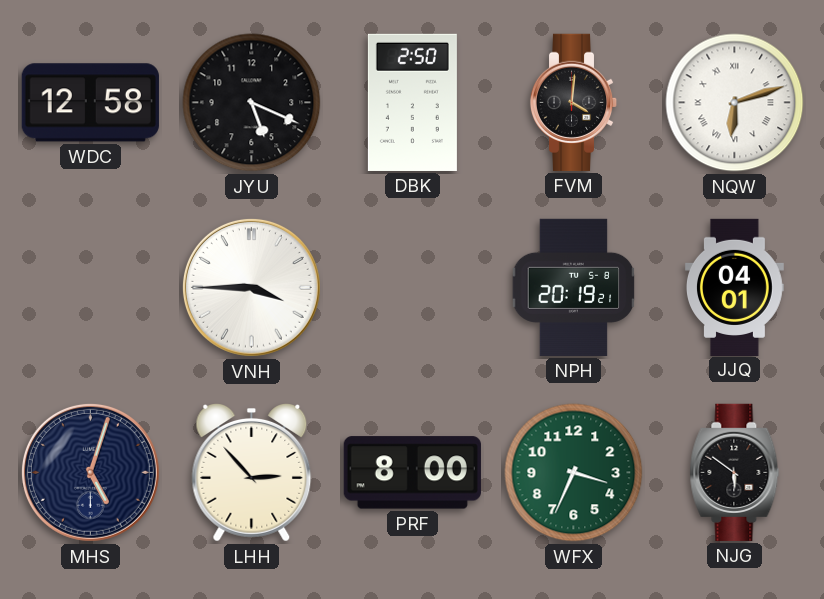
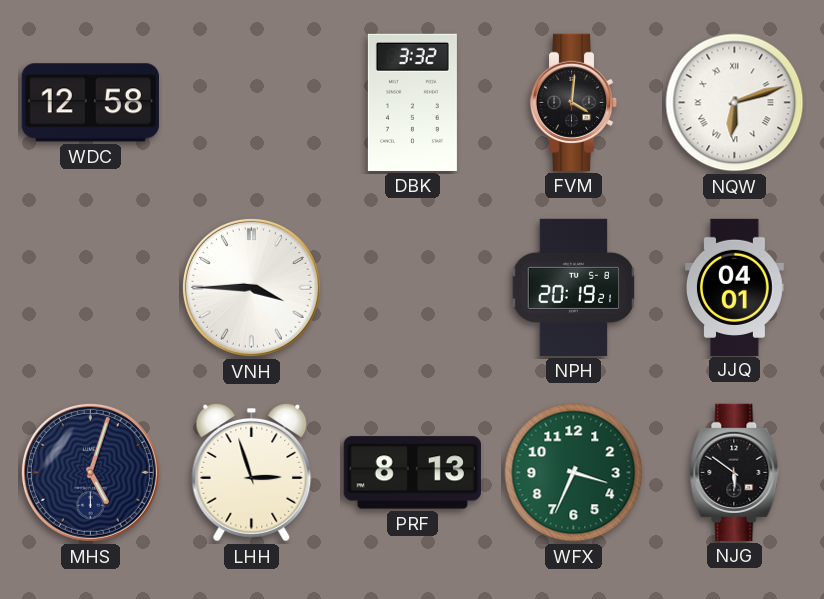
JYU: 5:19 -> none
DBK: 2:50 -> 3:32
LHH: 2:53 -> 2:57
PRF: 8:00 -> 8:13
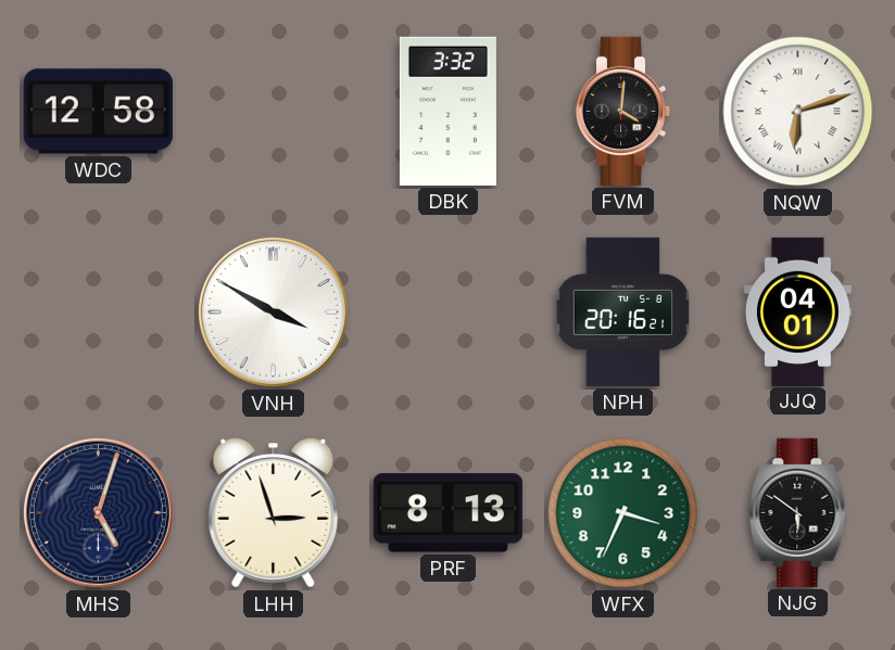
VNH: 3:45 -> 3:50
NPH: 20:19 -> 20:16
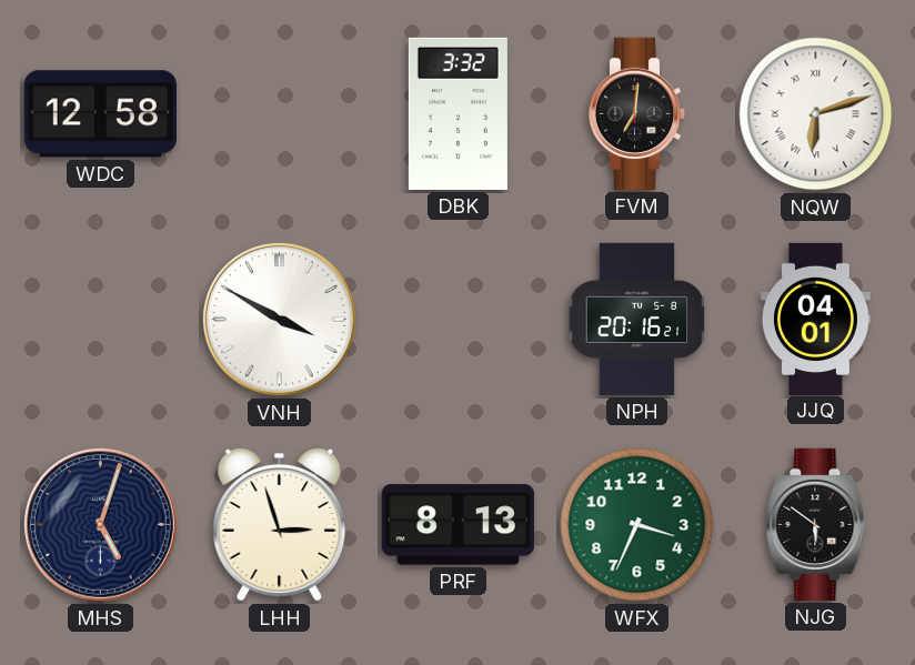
FVM: 4:01 -> 7:01
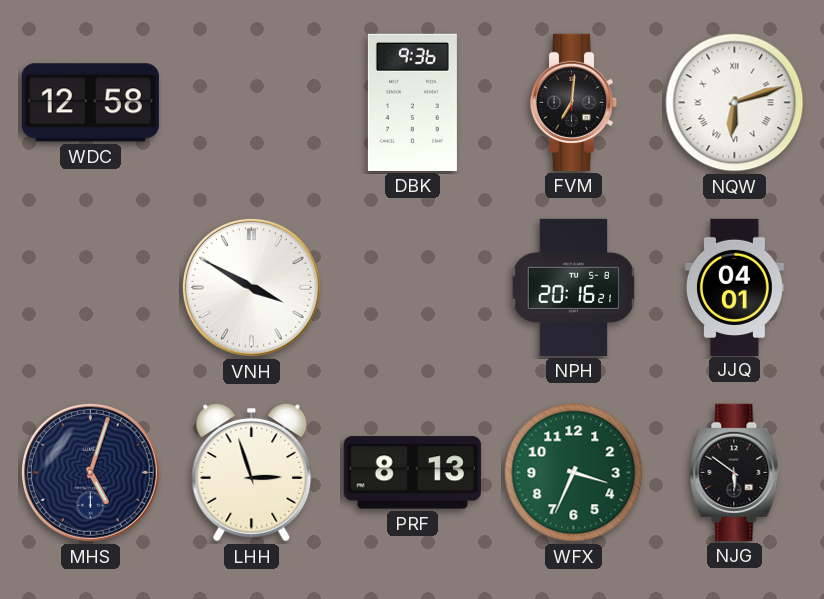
DBK: 3:32 -> 9:36
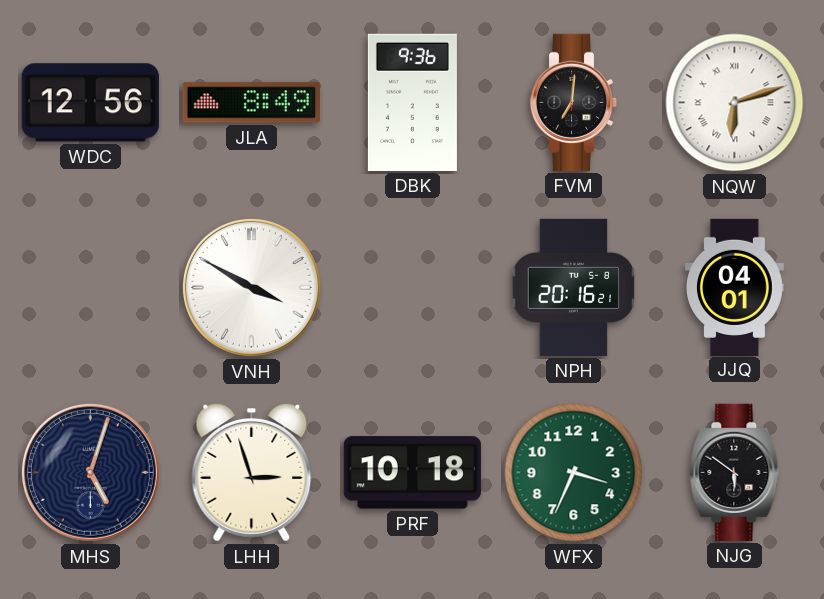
WDC: 12:58 -> 12:56
JLA: none -> 8:49
PRF: 8:13 -> 10:18
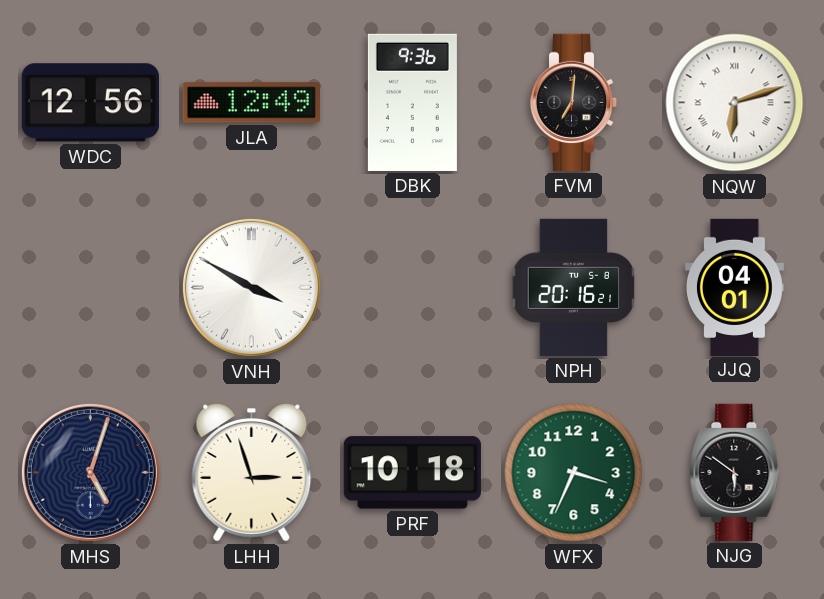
JLA: 8:49 -> 12:49
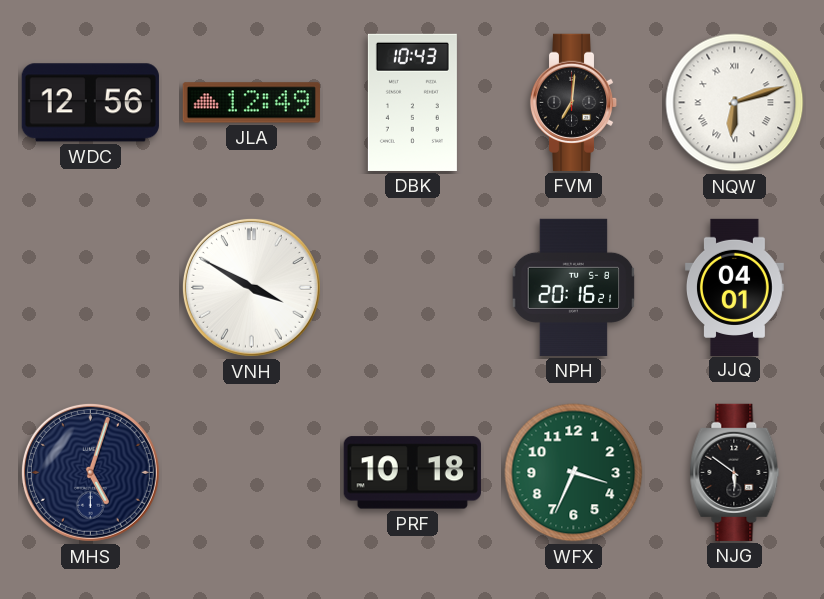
DBK: 9:36 -> 10:43
LHH: 2:57 -> none
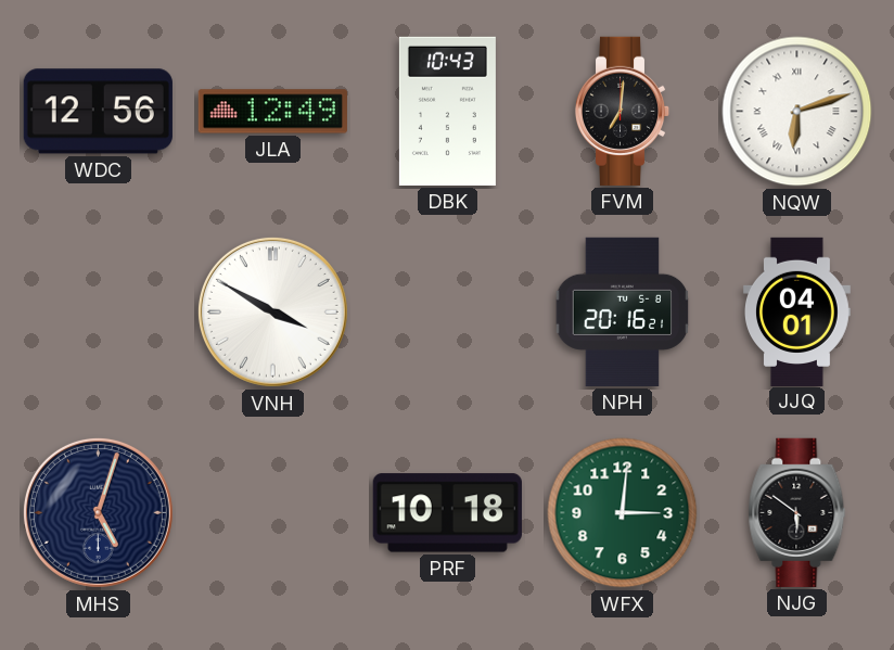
WFX: 3:34 -> 3:01
